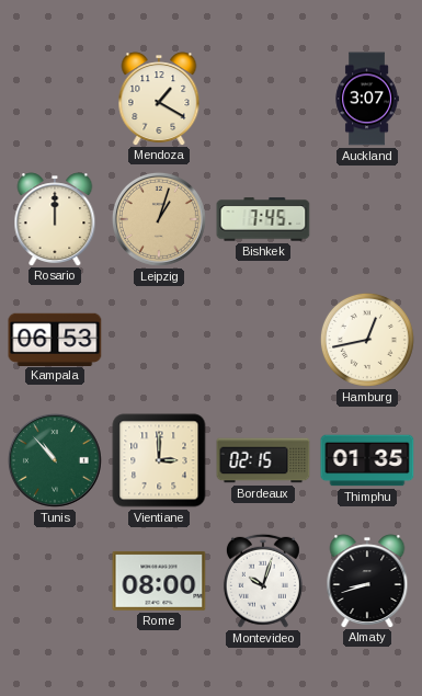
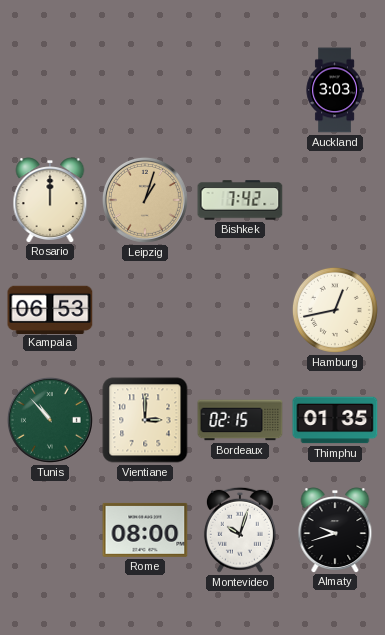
Mendoza: 1:20 -> none
Auckland: 3:07 -> 3:03
Bishkek: 7:45 -> 7:42
Almaty: 8:42 -> 9:42
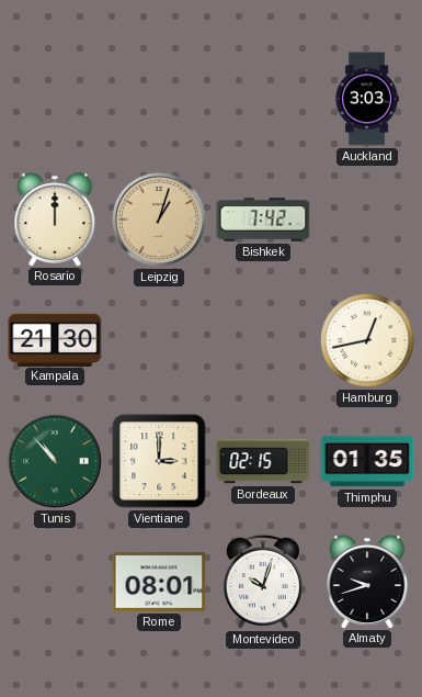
Kampala: 06:53 -> 21:30
Rome: 08:00 -> 08:01
